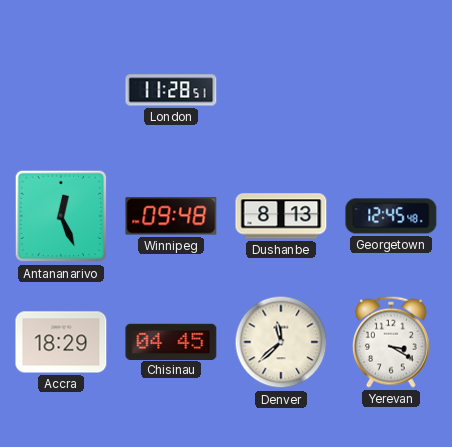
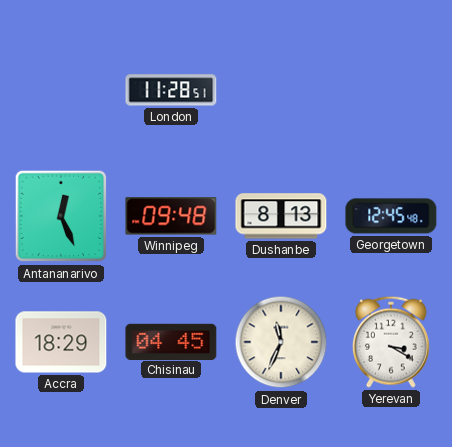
Denver: 11:38 -> 11:34
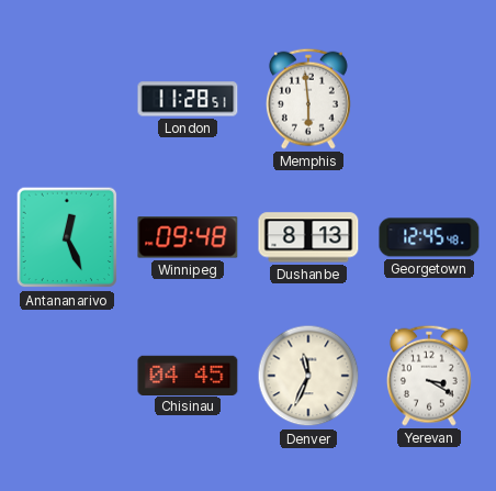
Memphis: none -> 5:59
Accra: 18:29 -> none
